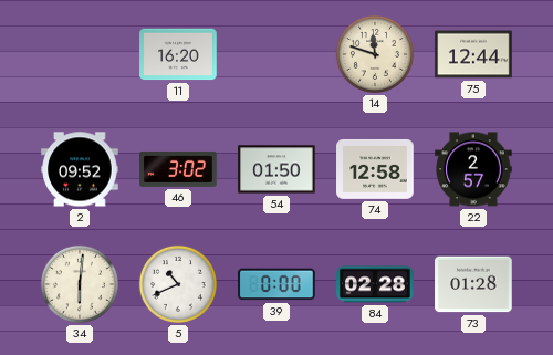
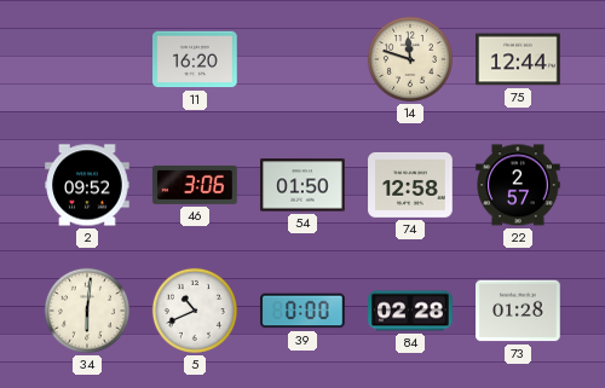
46: 3:02 -> 3:06
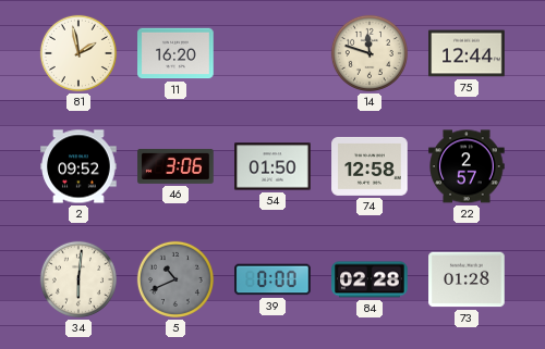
81: none -> 1:58
5 dial: white -> grey
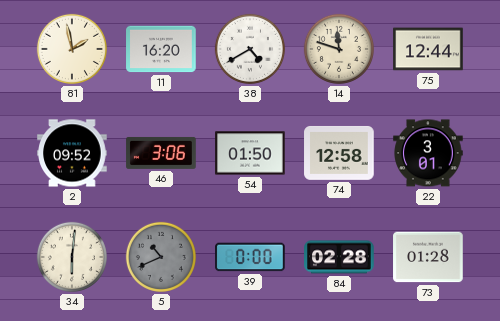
38: none -> 4:40
22: 2:57 -> 3:01
